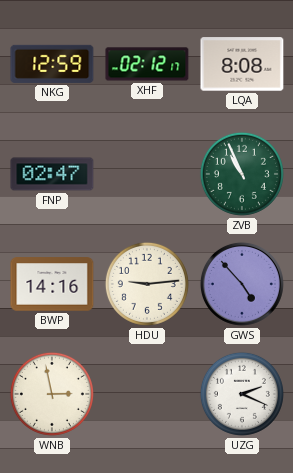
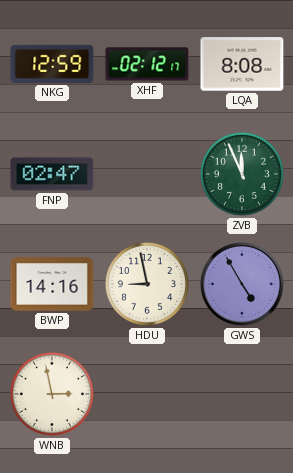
ZVB: 10:56 -> 11:56
HDU: 9:14 -> 8:58
GWS: 4:53 -> 4:55
UZG: 2:19 -> none
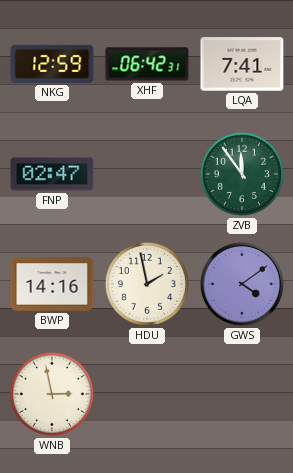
XHF: 02:12 -> 06:42
LQA: 8:08 -> 7:41
ZVB: 11:56 -> 11:54
HDU: 8:58 -> 1:58
GWS: 4:55 -> 4:09
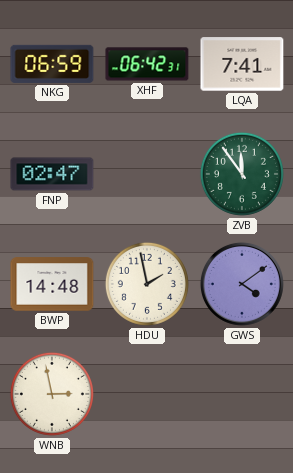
NKG: 12:59 -> 06:59
BWP: 14:16 -> 14:48
